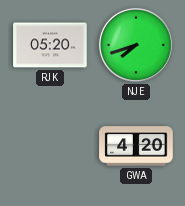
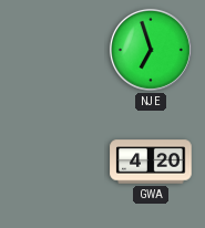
RJK: 05:20 -> none
NJE: 7:42 -> 6:57
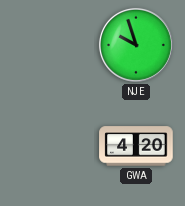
NJE: 6:57 -> 9:57
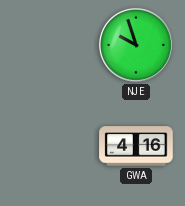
GWA: 4:20 -> 4:16
